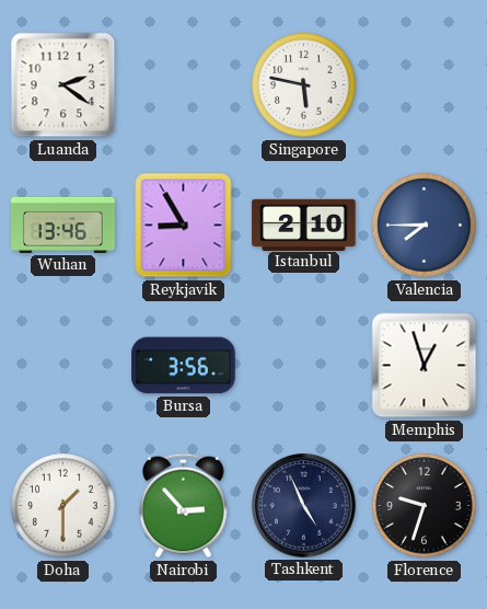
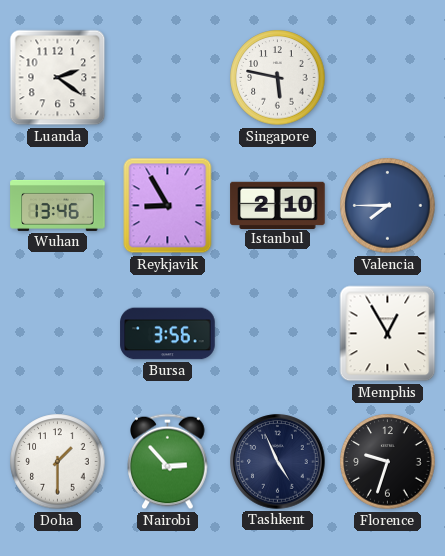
Memphis: 12:57 -> 12:55
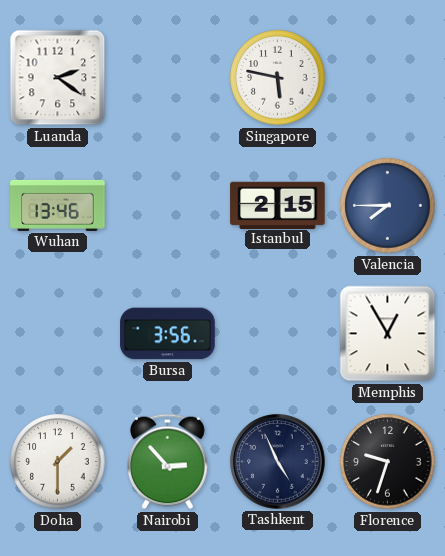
Reykjavik: 8:55 -> none
Istanbul: 2:10 -> 2:15
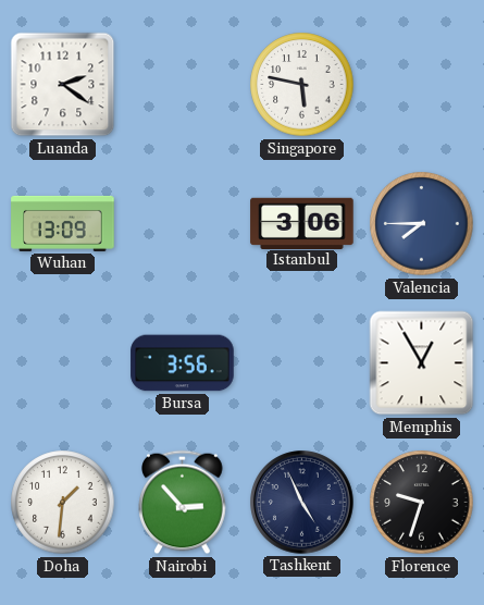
Wuhan: 13:46 -> 13:09
Istanbul: 2:15 -> 3:06
Doha: 1:30 -> 1:31
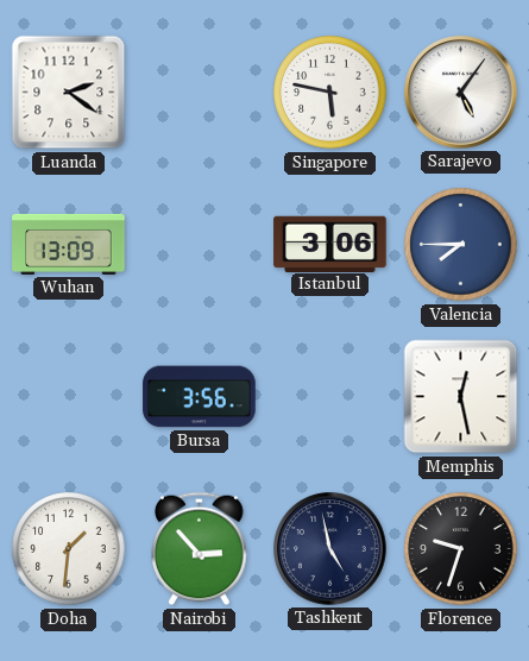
Sarajevo: none -> 5:06
Memphis: 12:55 -> 12:28
Tashkent: 4:56 -> 4:58
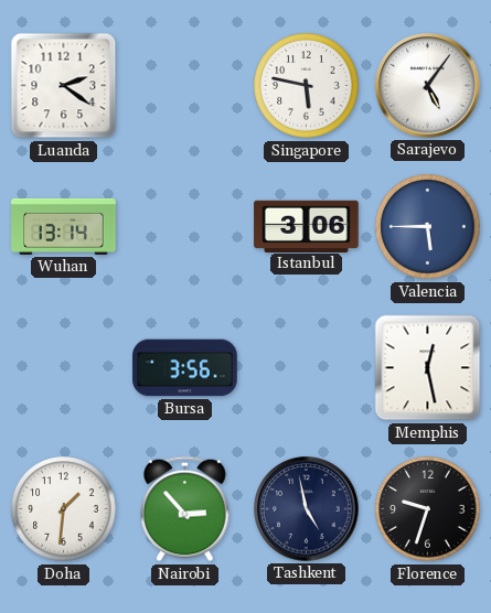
Wuhan: 13:09 -> 13:14
Valencia: 7:45 -> 5:45
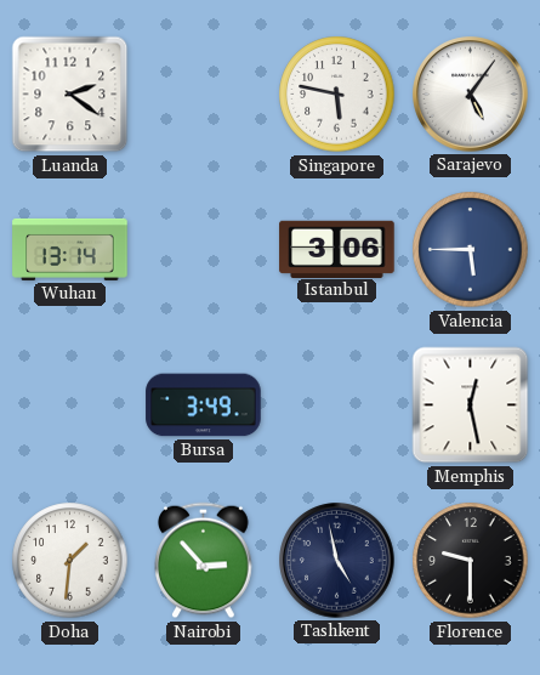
Bursa: 3:56 -> 3:49
Florence: 9:33 -> 9:30
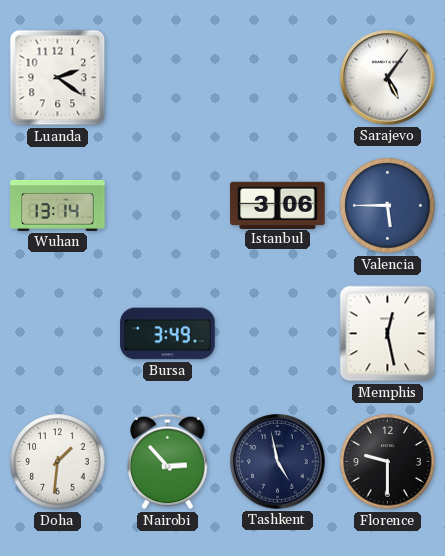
Singapore: 5:47 -> none
